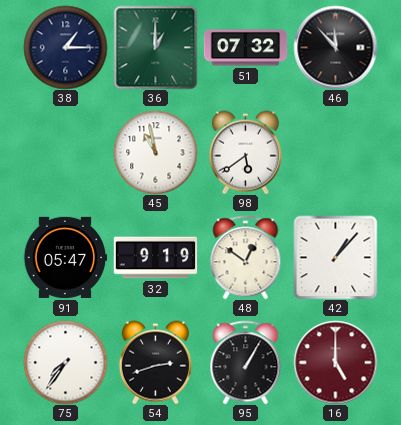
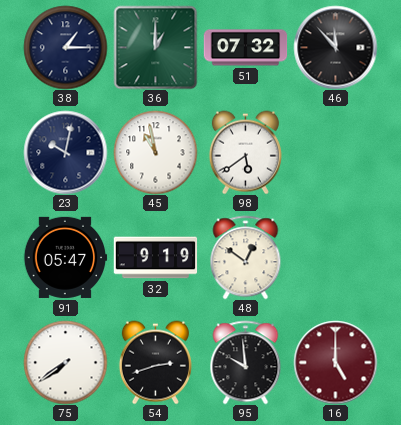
23: none -> 10:02
42: 1:07 -> none
75: 7:36 -> 7:39
95: 1:05 -> 9:59
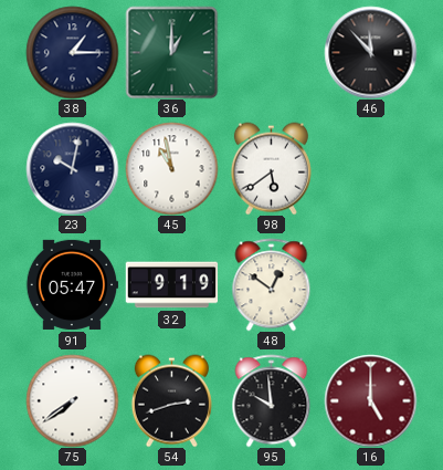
51: 07:32 -> none
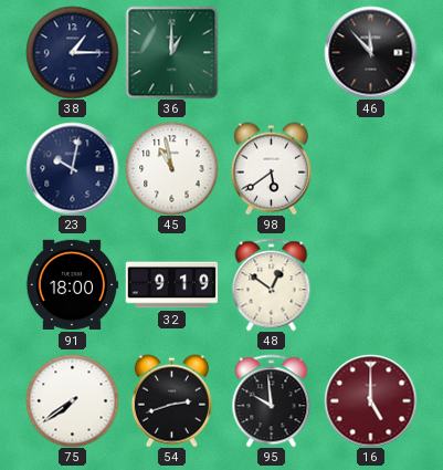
91: 05:47 -> 18:00
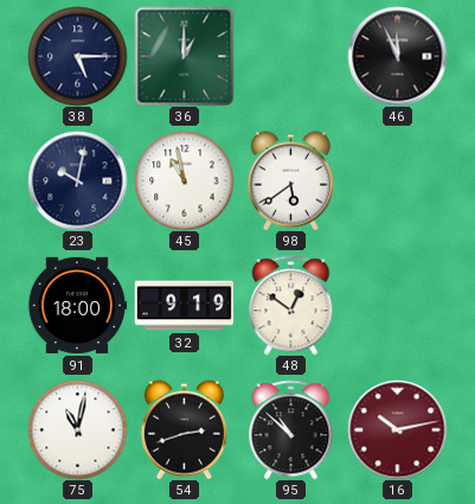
38: 1:15 -> 5:15
46: 11:53 -> 11:56
75: 7:39 -> 11:02
95: 9:59 -> 10:52
16: 5:00 -> 10:13
